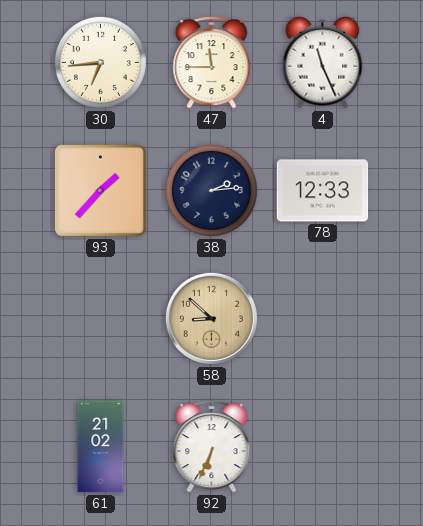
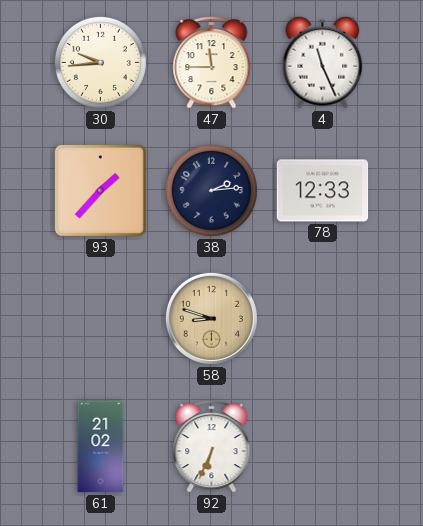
30: 6:44 -> 9:44
58: 8:52 -> 8:48
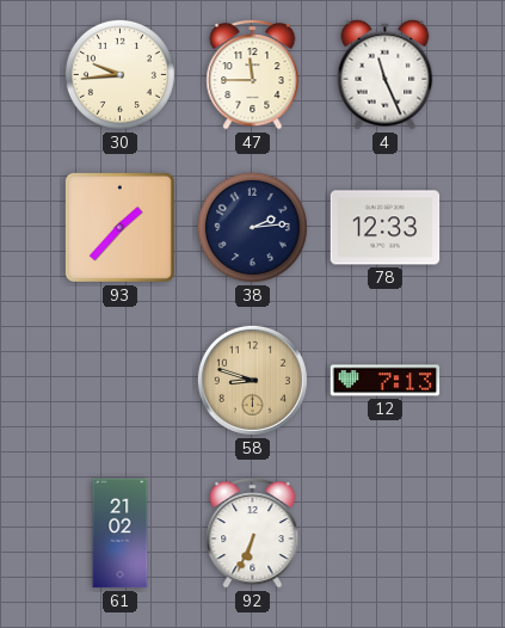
12: none -> 7:13
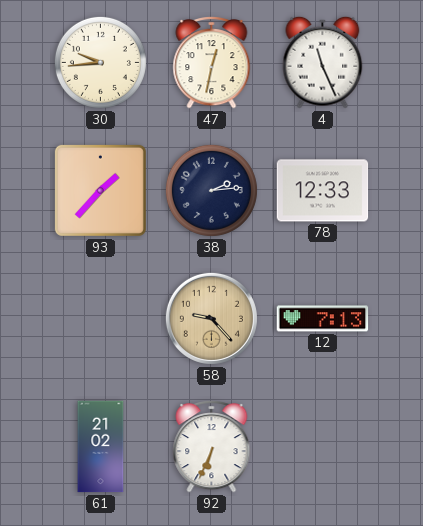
47: 11:45 -> 12:32
58: 8:48 -> 9:23
